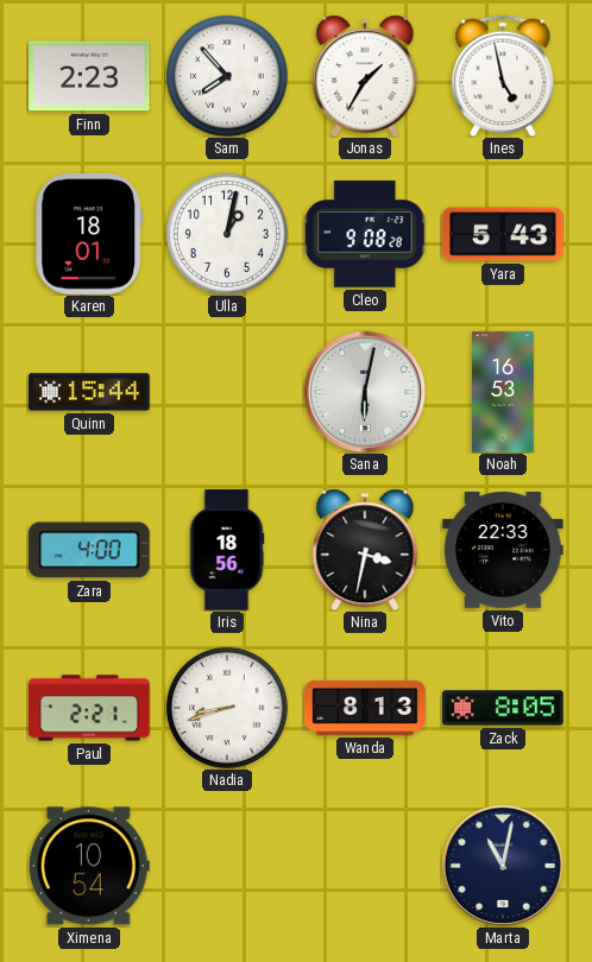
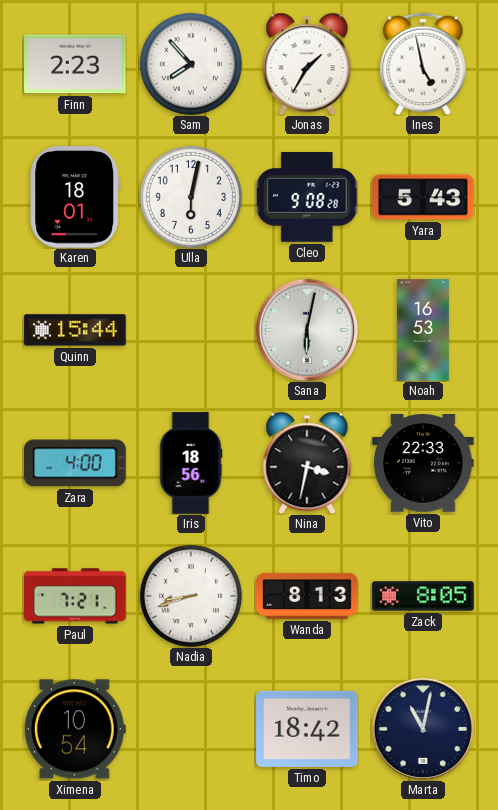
Ulla: 1:02 -> 6:02
Paul: 2:21 -> 7:21
Timo: none -> 18:42
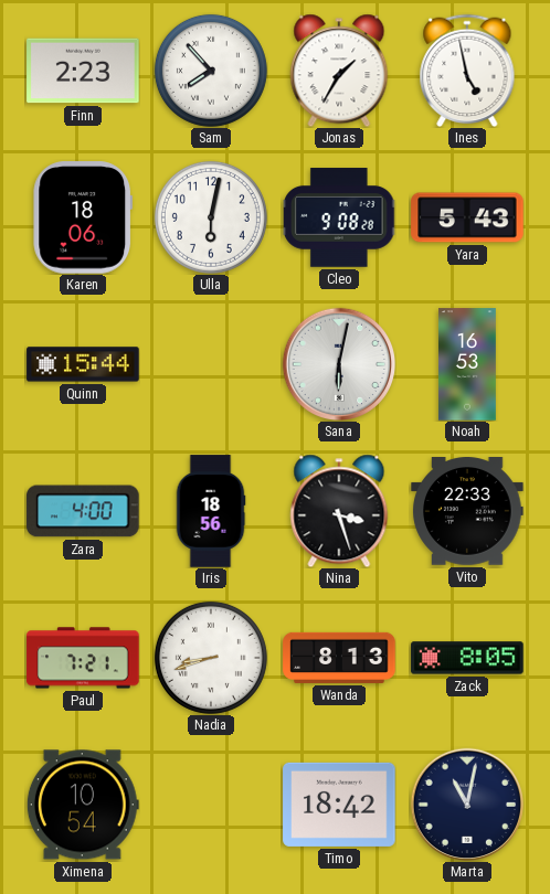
Karen: 18:01 -> 18:06
Nina: 3:32 -> 3:27
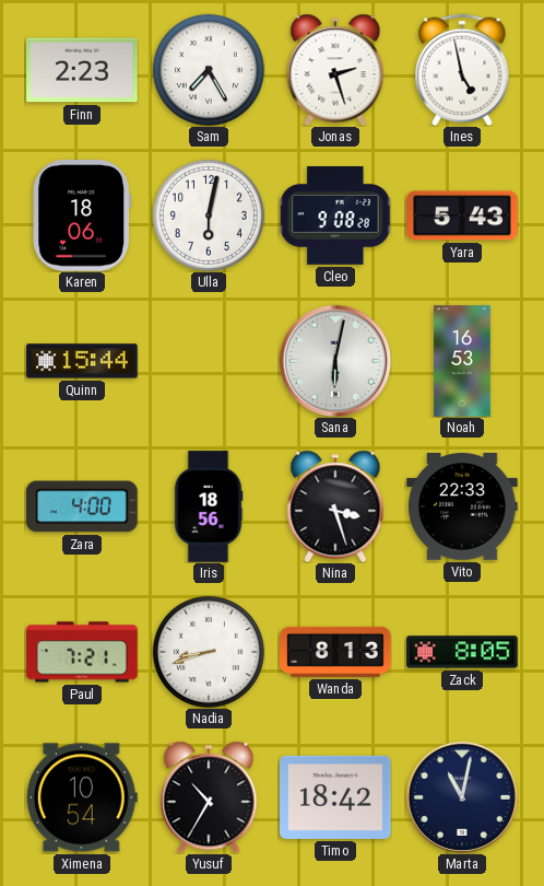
Sam: 7:53 -> 7:25
Jonas: 1:35 -> 2:27
Yusuf: none -> 10:35
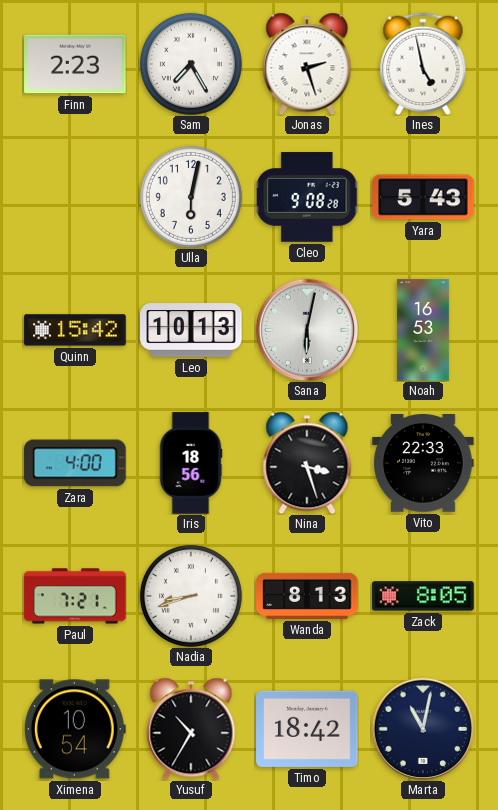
Karen: 18:06 -> none
Quinn: 15:44 -> 15:42
Leo: none -> 10:13
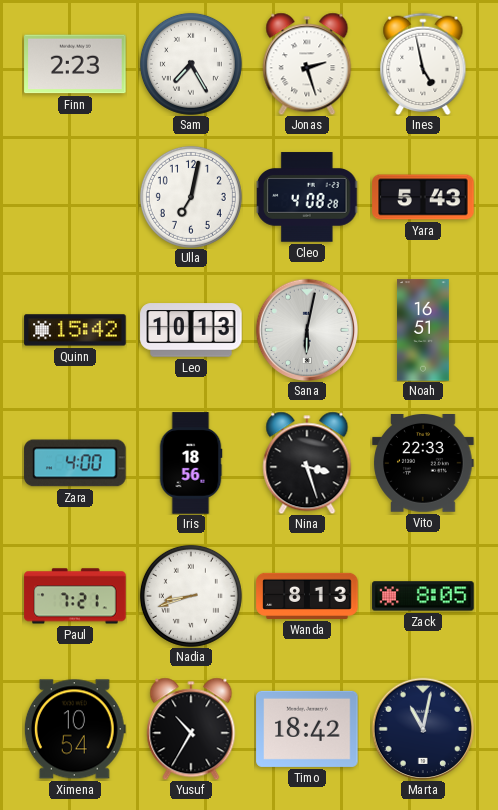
Ulla: 6:02 -> 7:02
Cleo: 9:08 -> 4:08
Noah: 16:53 -> 16:51
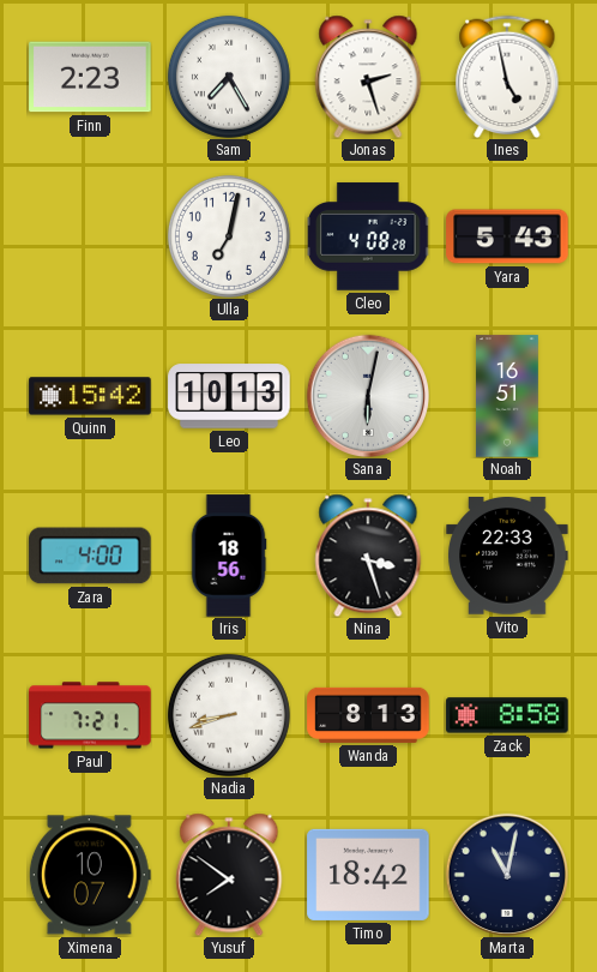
Zack: 8:05 -> 8:58
Ximena: 10:54 -> 10:07
Yusuf: 10:35 -> 7:51
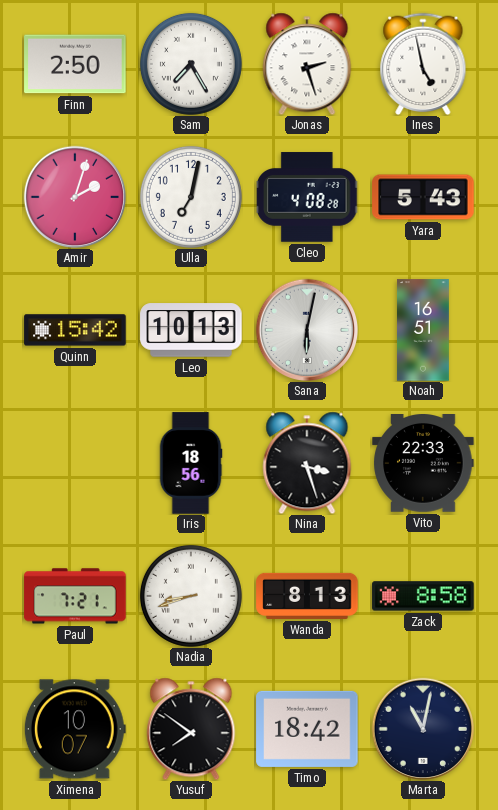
Finn: 2:23 -> 2:50
Amir: none -> 2:03
Zara: 4:00 -> none
